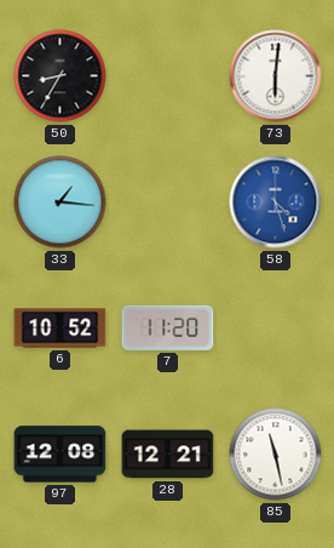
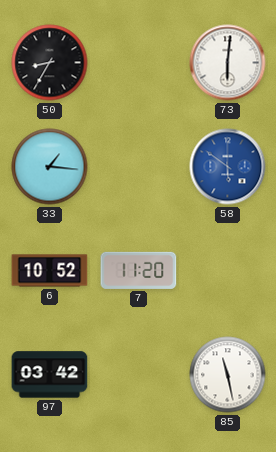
58: 4:27 -> 5:51
97: 12:08 -> 03:42
28: 12:21 -> none
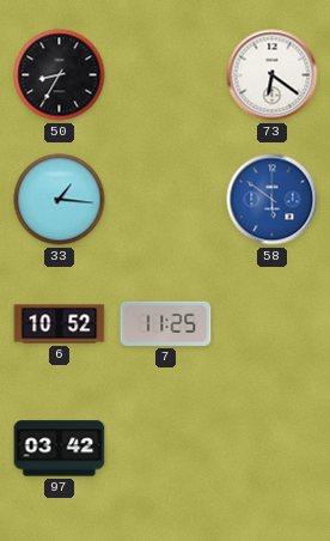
73: 6:01 -> 6:21
7: 11:20 -> 11:25
85: 11:28 -> none
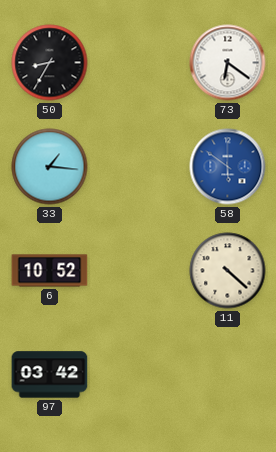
7: 11:25 -> none
11: none -> 4:22
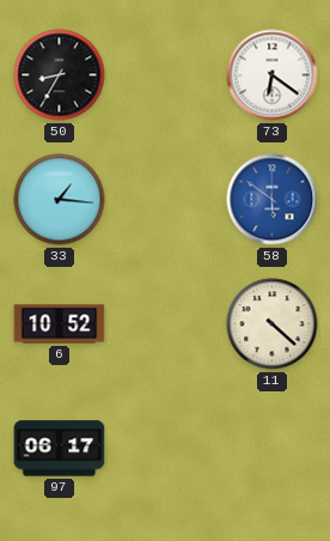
97: 03:42 -> 06:17
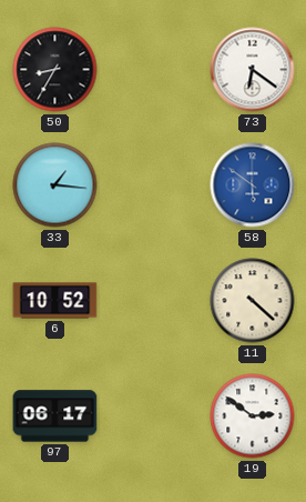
19: none -> 2:51
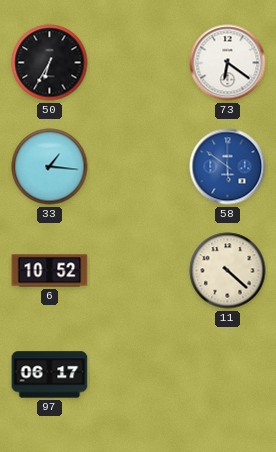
50: 8:35 -> 6:35
19: 2:51 -> none
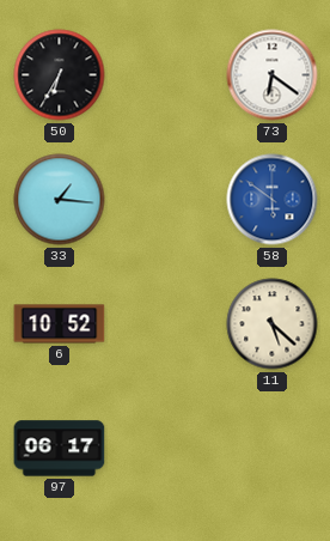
11: 4:22 -> 5:22
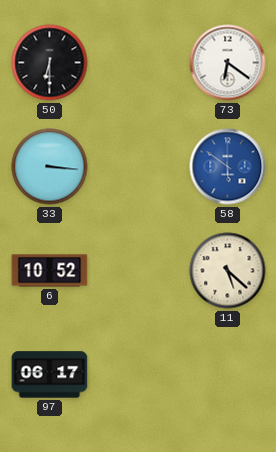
50: 6:35 -> 6:30
33: 1:16 -> 3:16
